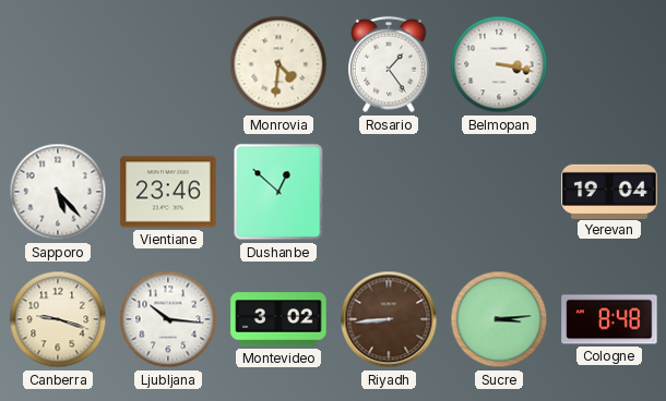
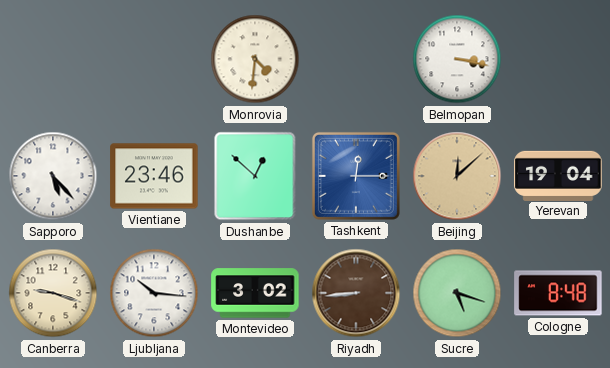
Rosario: 1:24 -> none
Tashkent: none -> 12:15
Beijing: none -> 12:08
Sucre: 3:14 -> 5:18
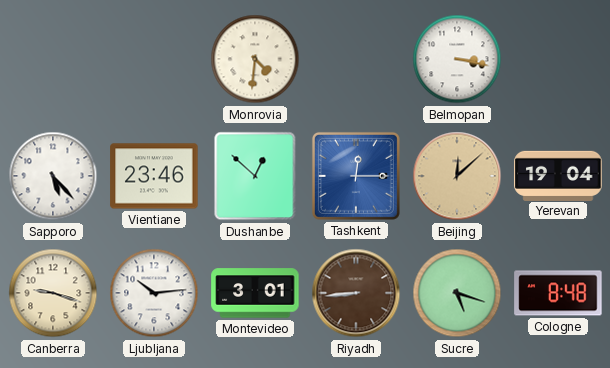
Ljubljana: 10:16 -> 10:14
Montevideo: 3:02 -> 3:01
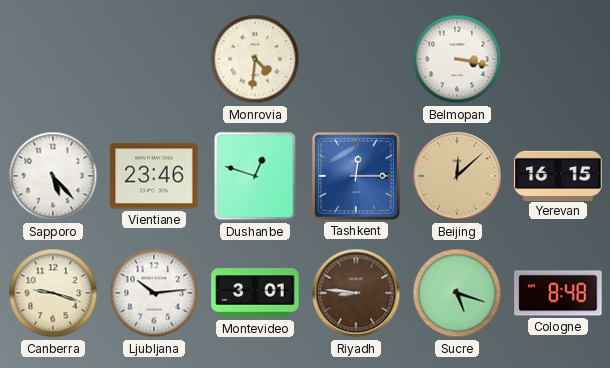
Dushanbe: 12:52 -> 12:48
Yerevan: 19:04 -> 16:15
Riyadh: 8:44 -> 8:46
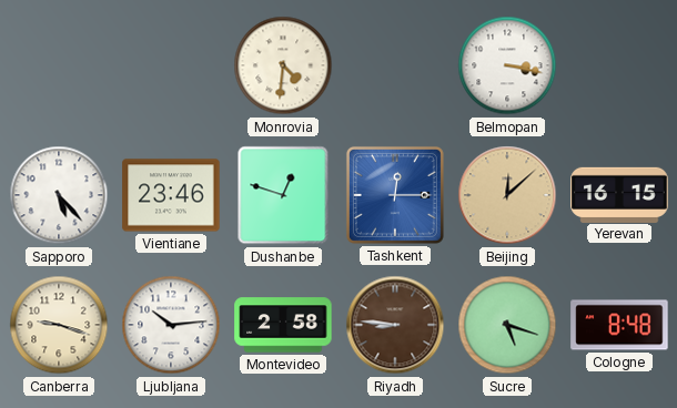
Montevideo: 3:01 -> 2:58
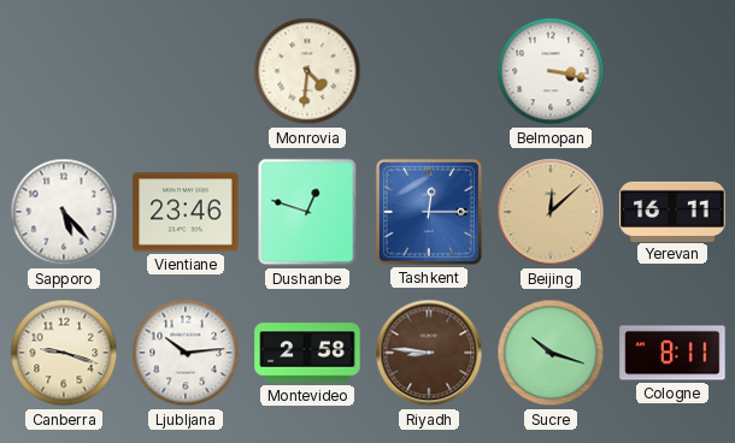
Yerevan: 16:15 -> 16:11
Sucre: 5:18 -> 10:18
Cologne: 8:48 -> 8:11
